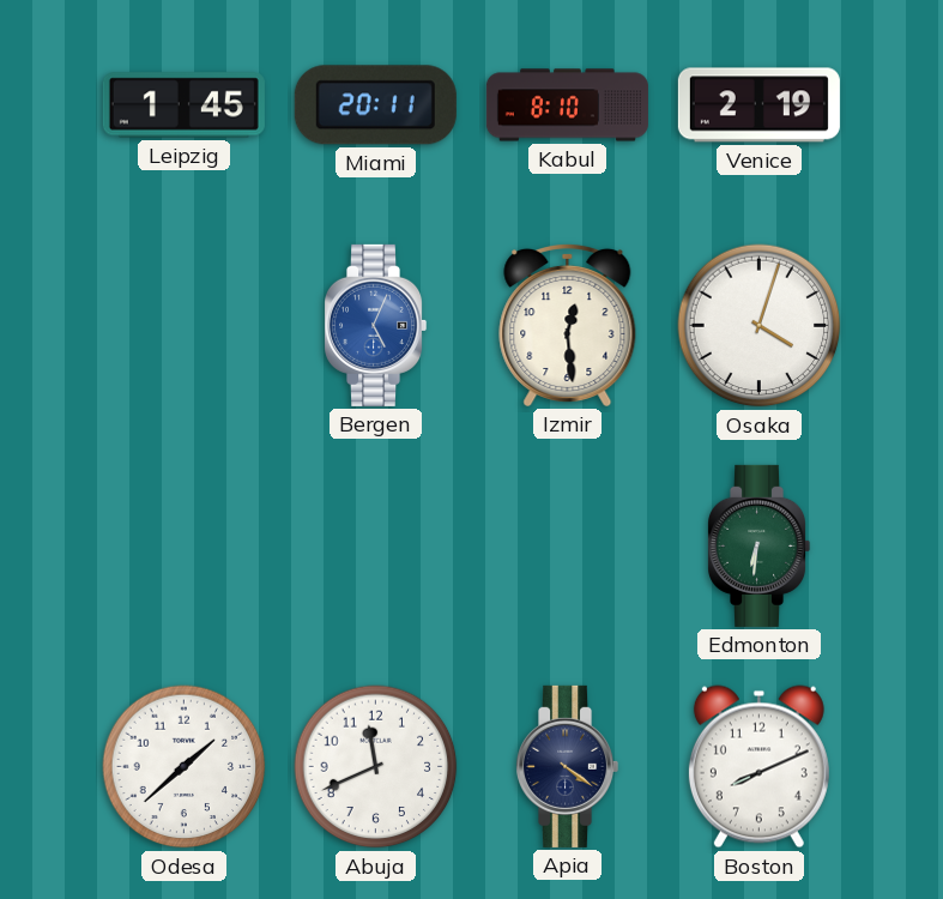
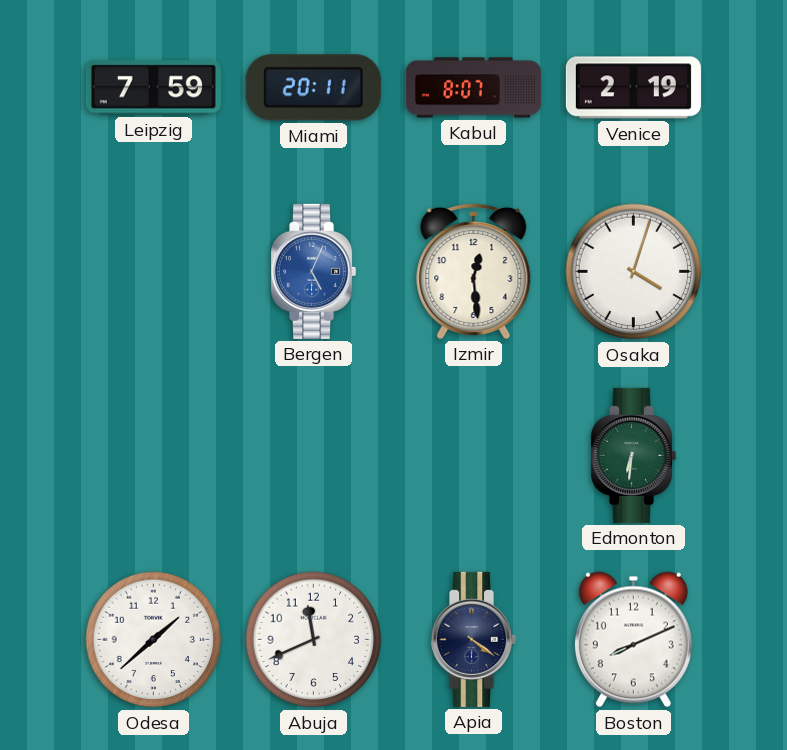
Leipzig: 1:45 -> 7:59
Kabul: 8:10 -> 8:07
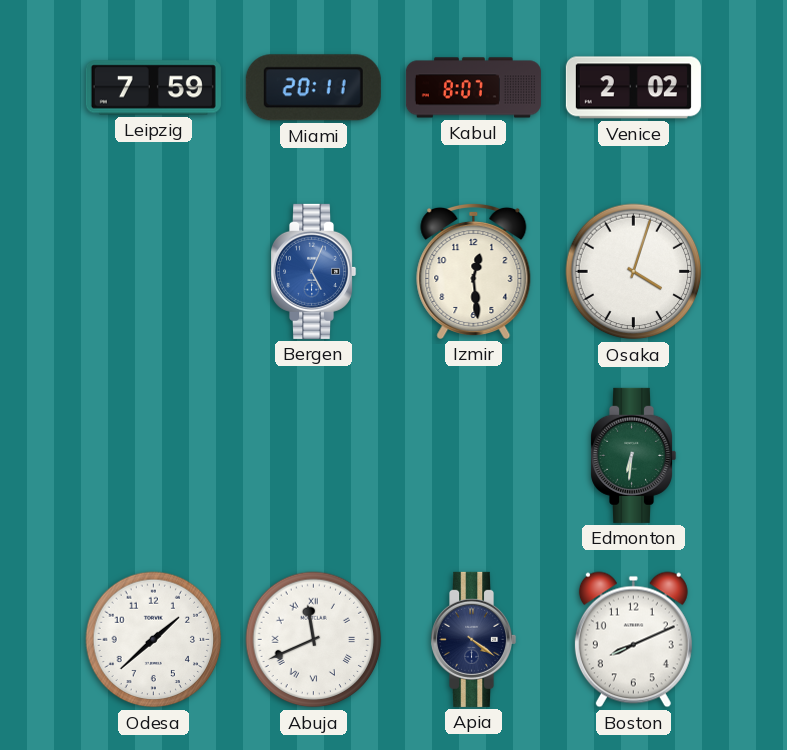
Venice: 2:19 -> 2:02
Abuja numerals: Arabic -> Roman
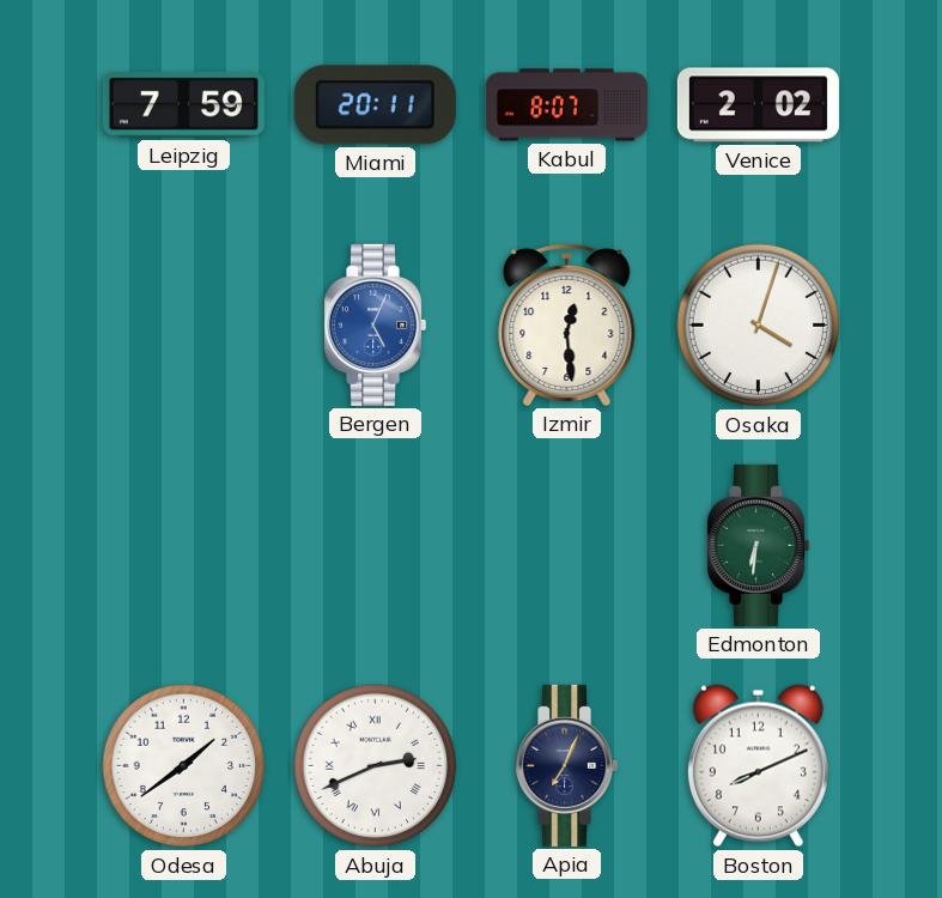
Odesa: 1:38 -> 1:39
Abuja: 11:41 -> 2:41
Apia: 4:21 -> 7:04
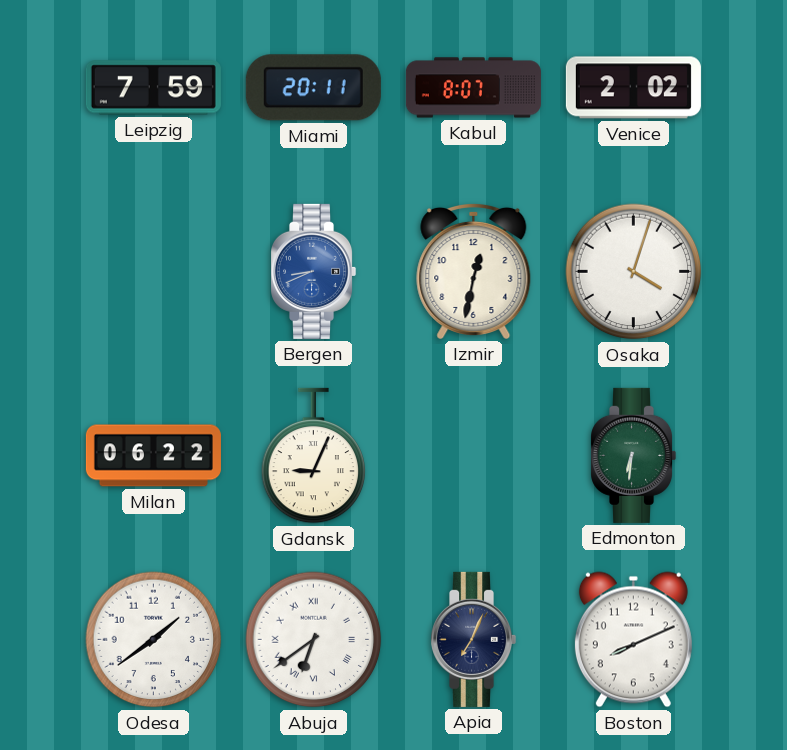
Bergen: 5:04 -> 8:41
Izmir: 12:29 -> 12:32
Milan: none -> 06:22
Gdansk: none -> 9:04
Abuja: 2:41 -> 6:39
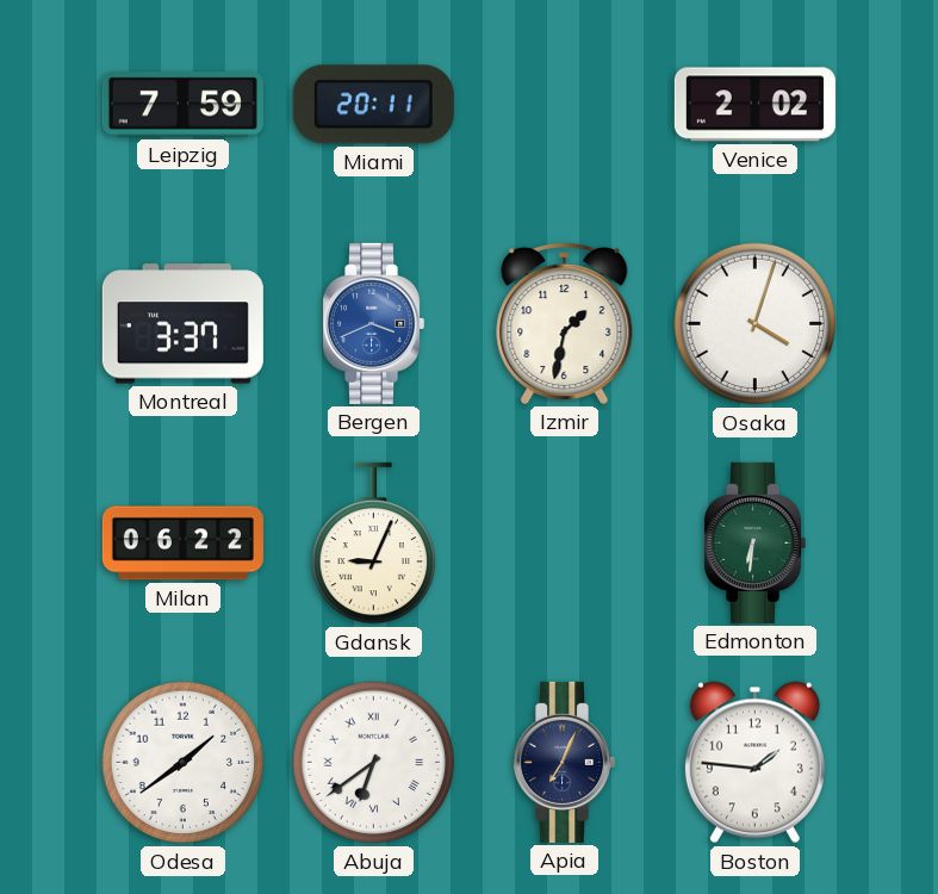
Kabul: 8:07 -> none
Montreal: none -> 3:37
Bergen: 8:41 -> 3:41
Izmir: 12:32 -> 1:32
Boston: 8:11 -> 1:46
